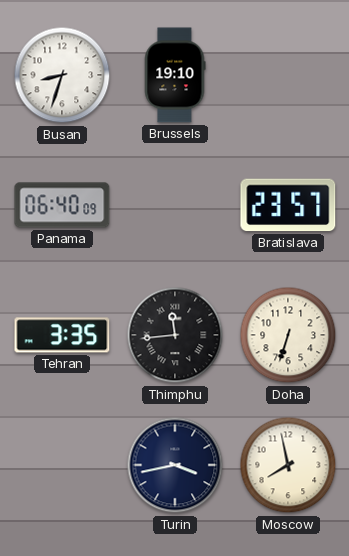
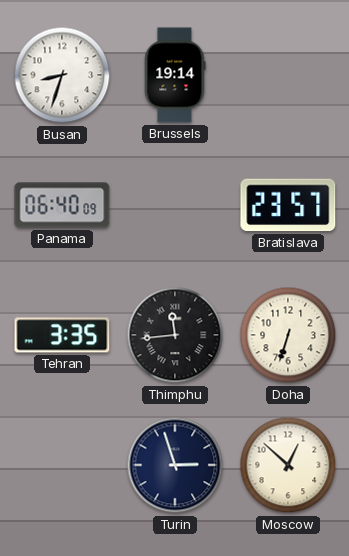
Brussels: 19:10 -> 19:14
Turin: 3:43 -> 2:57
Moscow: 7:58 -> 12:52
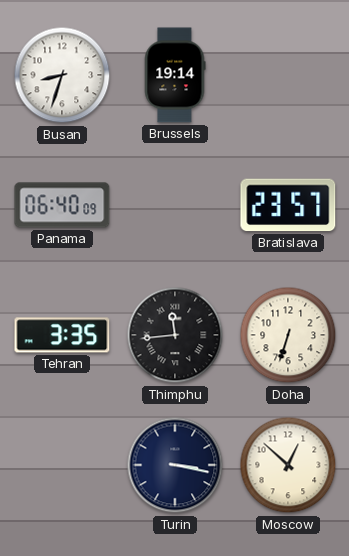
Turin: 2:57 -> 3:17
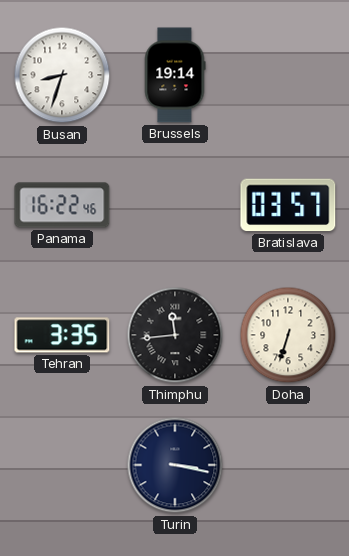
Panama: 06:40 -> 16:22
Bratislava: 23:57 -> 03:57
Moscow: 12:52 -> none
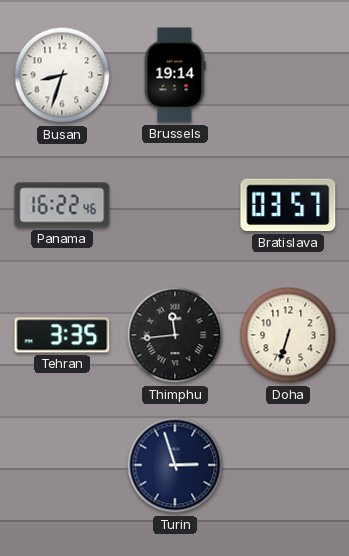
Turin: 3:17 -> 2:57
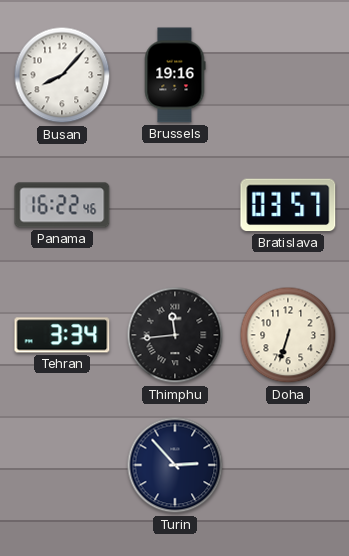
Busan: 8:33 -> 8:07
Brussels: 19:14 -> 19:16
Tehran: 3:35 -> 3:34
Turin: 2:57 -> 2:53
